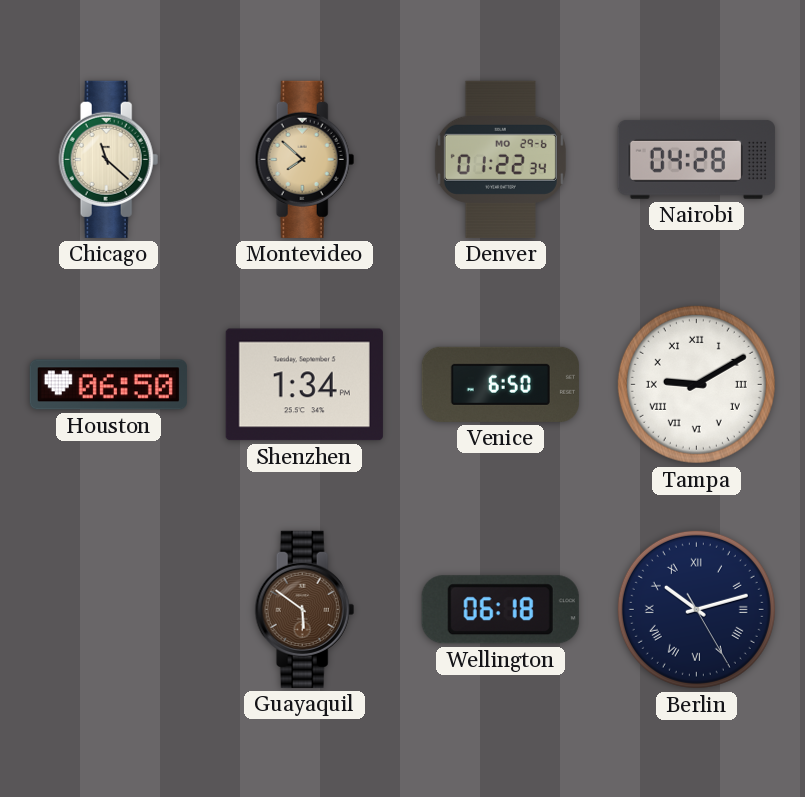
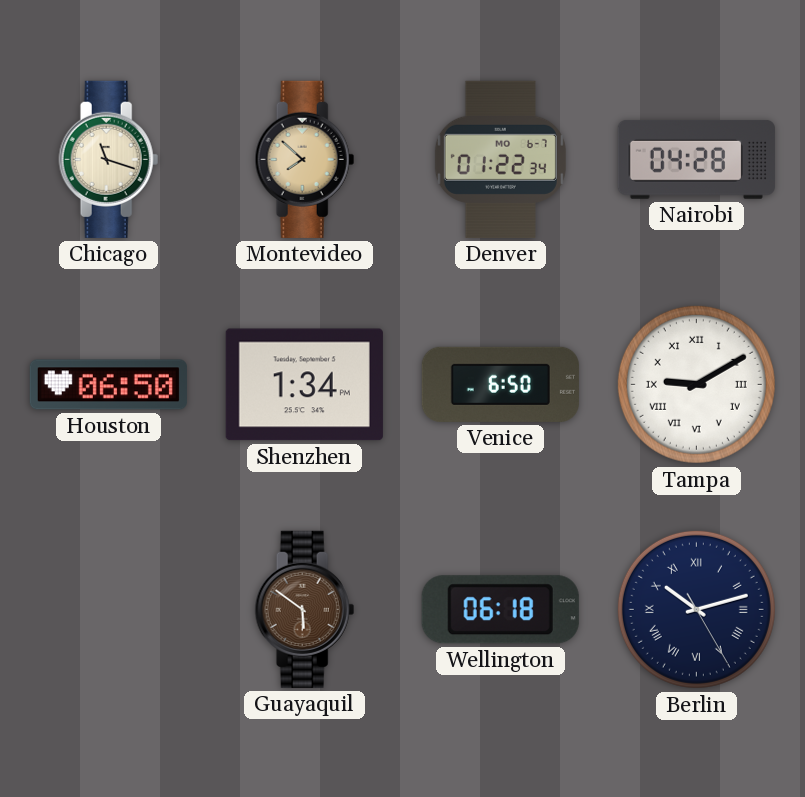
Chicago: 11:22 -> 11:18
Denver date: MO 29-6 -> MO 6-7
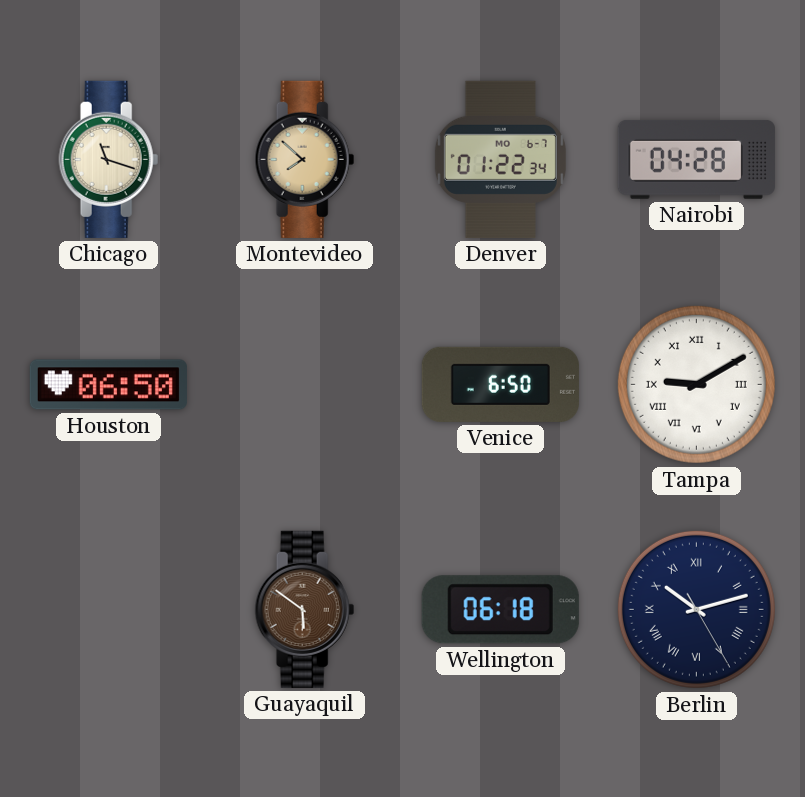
Shenzhen: 1:34 -> none
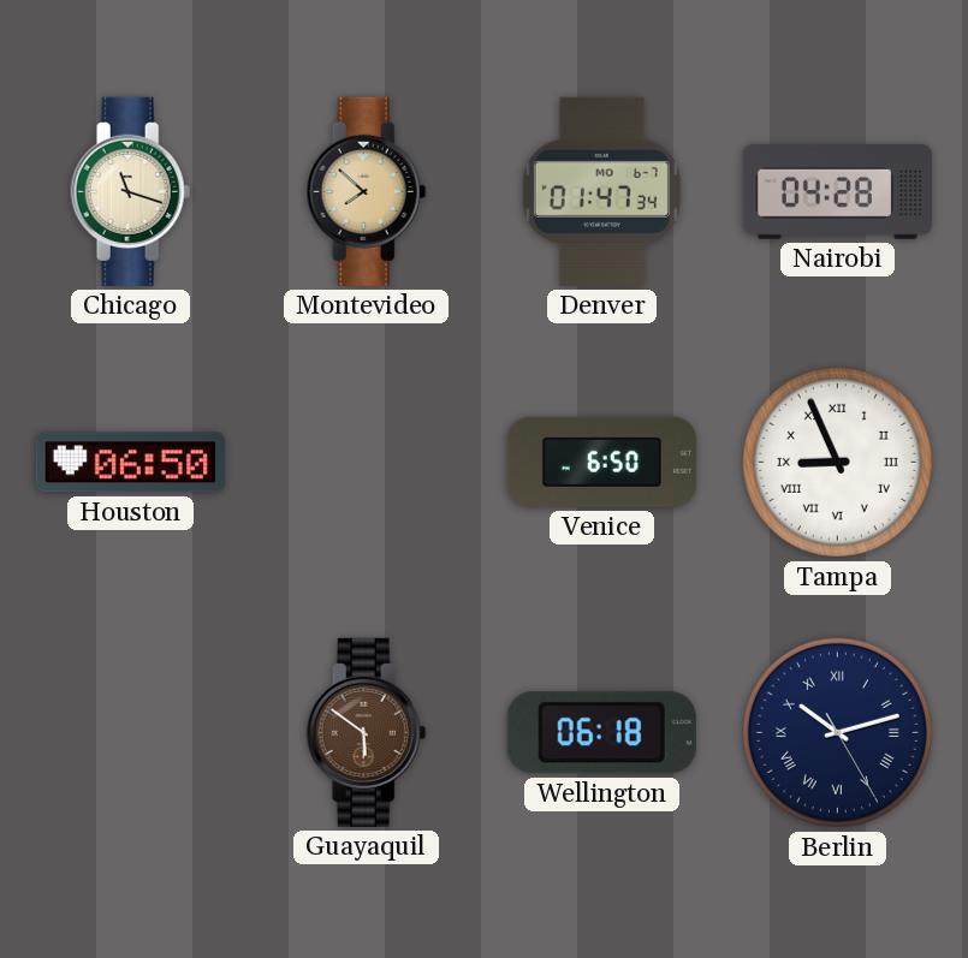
Denver: 01:22 -> 01:47
Tampa: 9:10 -> 8:56
